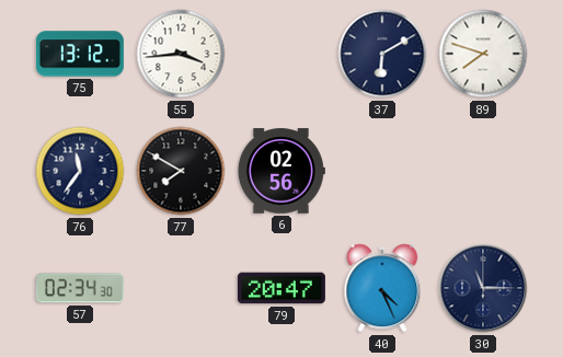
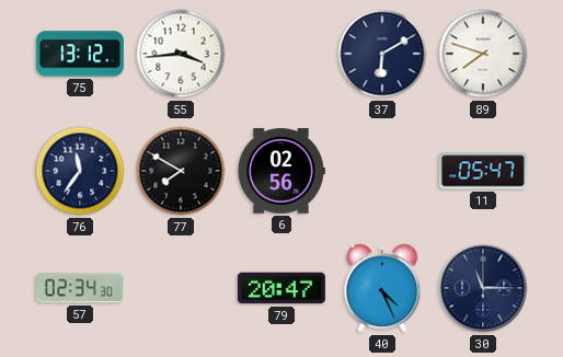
11: none -> 05:47
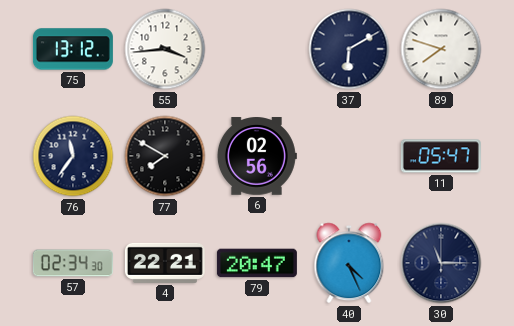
4: none -> 22:21
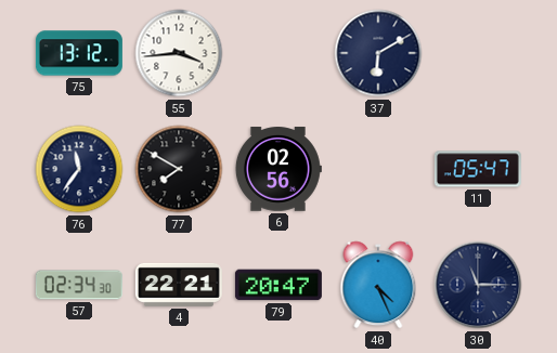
89: 7:48 -> none
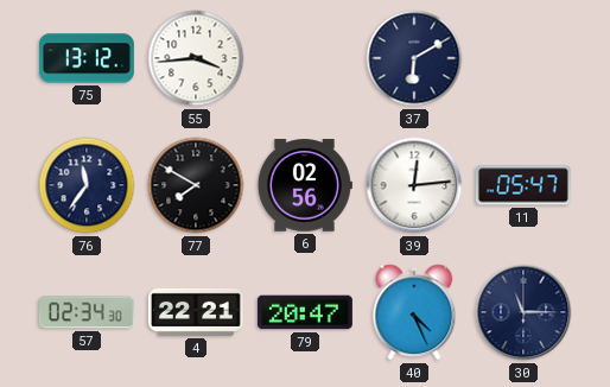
39: none -> 12:14
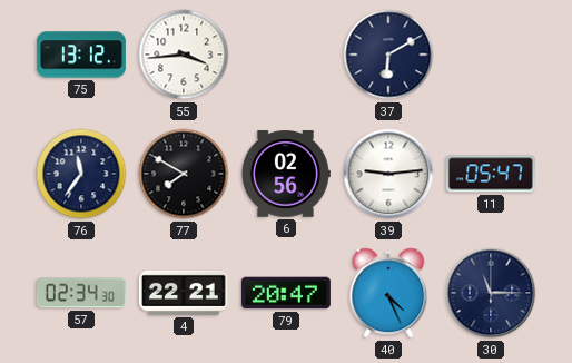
39: 12:14 -> 9:14
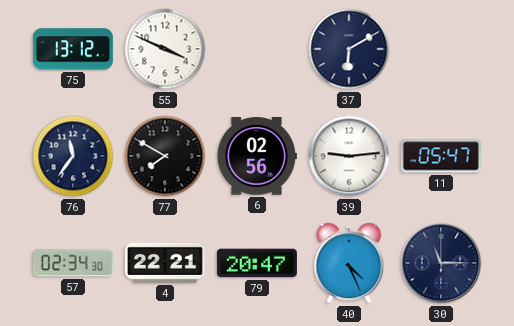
55: 3:44 -> 3:49
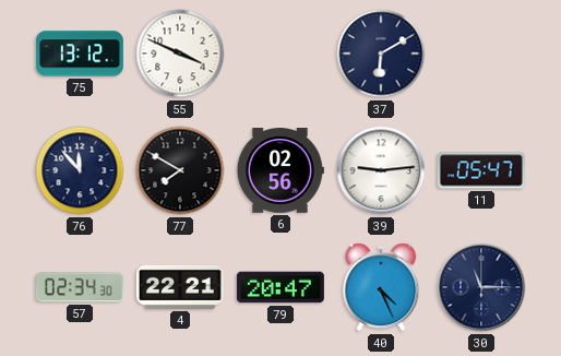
76: 11:36 -> 11:53
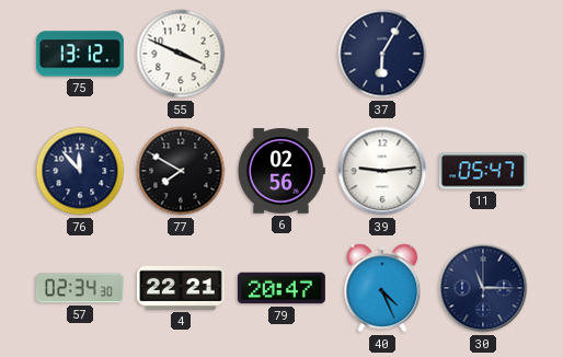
37: 6:10 -> 6:05
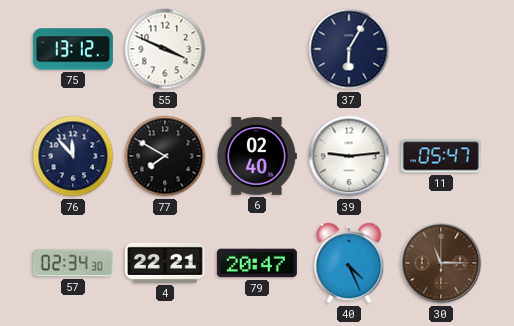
6: 02:56 -> 02:40
30 dial: navy -> brown
